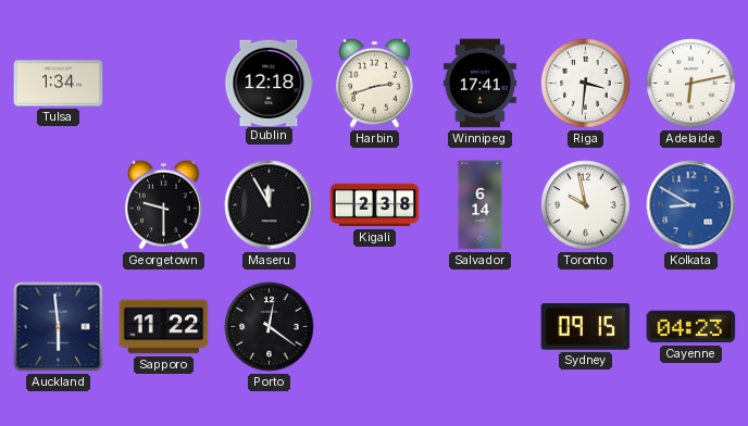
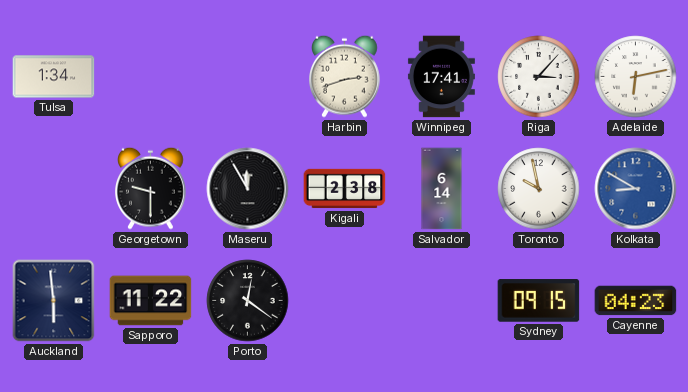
Dublin: 12:18 -> none
Riga: 3:31 -> 3:07
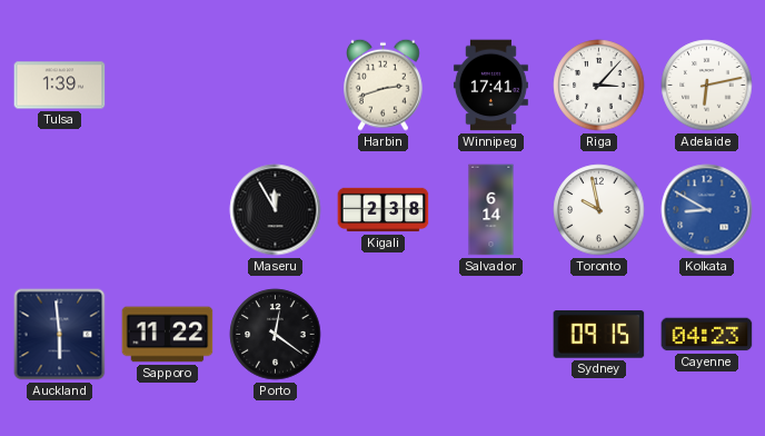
Tulsa: 1:34 -> 1:39
Georgetown: 9:30 -> none
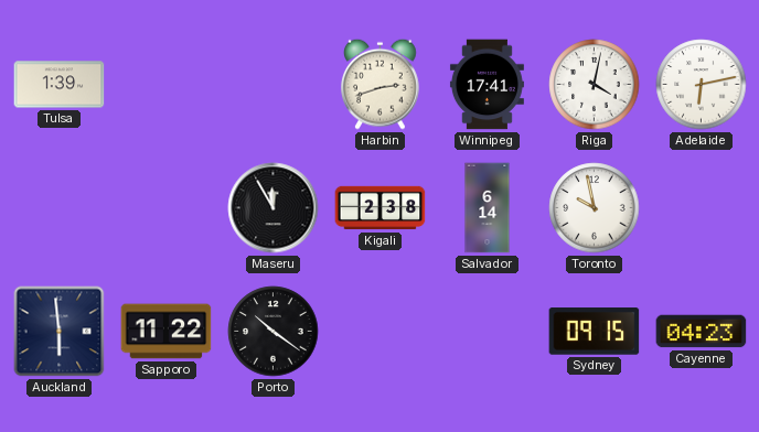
Riga: 3:07 -> 4:02
Kolkata: 8:50 -> none
Porto: 12:21 -> 10:21
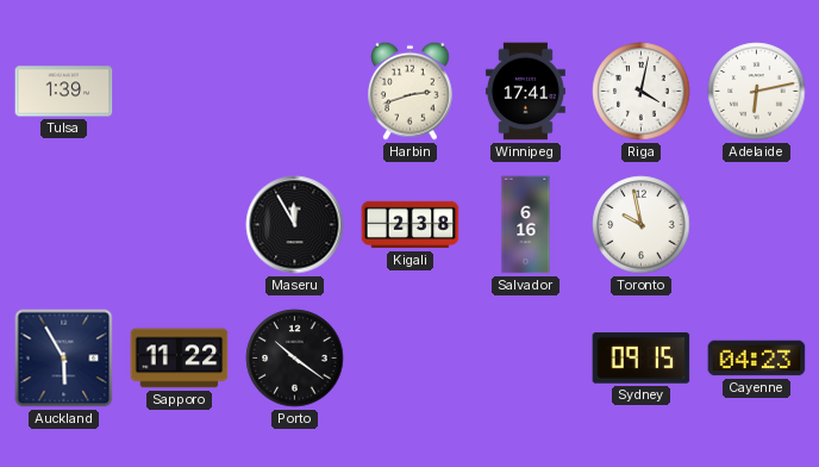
Salvador: 6:14 -> 6:16
Auckland: 5:59 -> 5:55
